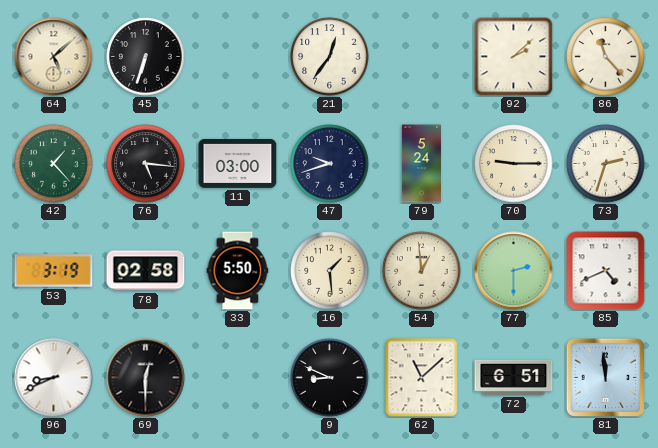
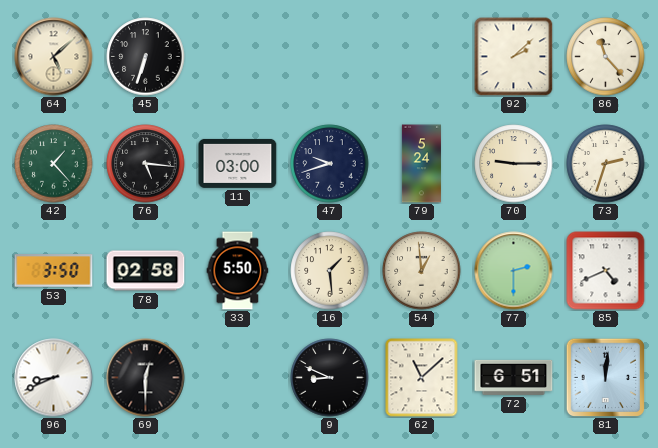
21: 12:36 -> none
53: 3:19 -> 3:50
81: 11:59 -> 12:01
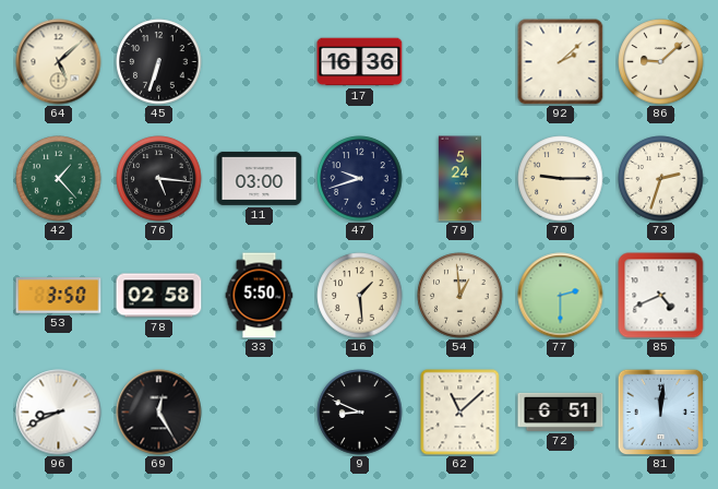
17: none -> 16:36
86: 11:23 -> 9:08
69: 12:30 -> 12:25
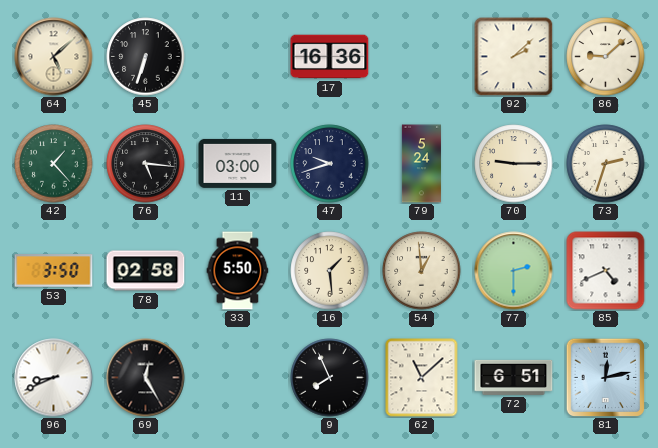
9: 8:49 -> 7:56
81: 12:01 -> 12:13
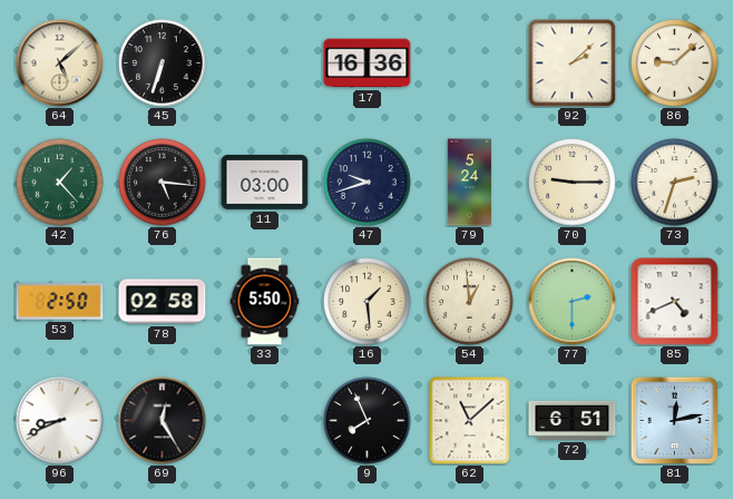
53: 3:50 -> 2:50
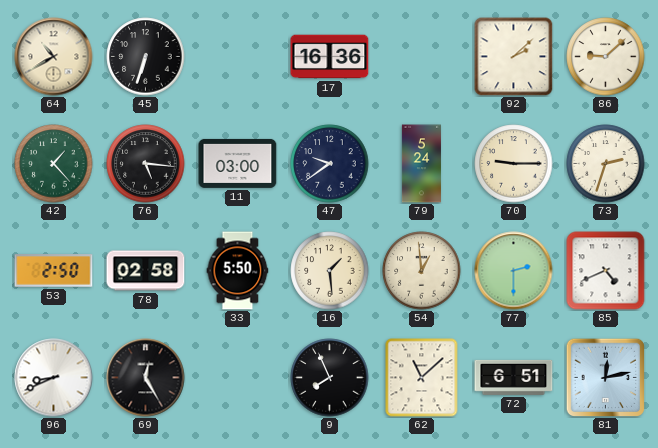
64: 5:08 -> 10:40
47: 9:42 -> 9:39
